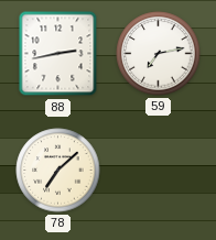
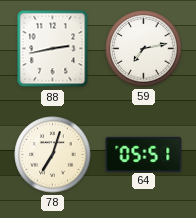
78: 7:08 -> 7:03
64: none -> 05:51
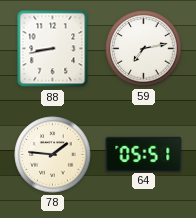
88: 2:43 -> 8:43
78: 7:03 -> 1:46
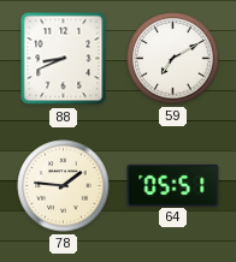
88: 8:43 -> 8:41
59: 7:13 -> 7:10
